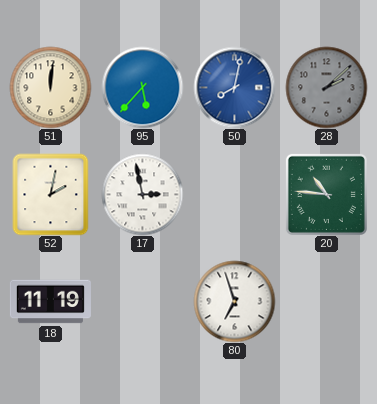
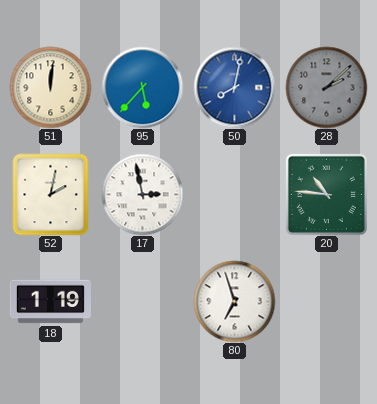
18: 11:19 -> 1:19
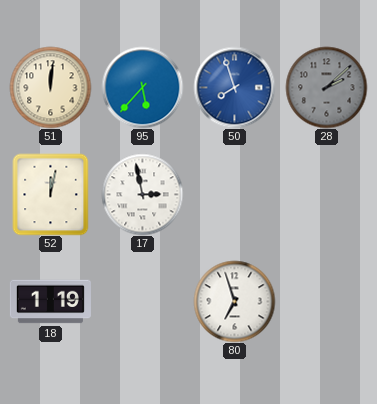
50: 8:02 -> 7:57
52: 2:02 -> 12:02
20: 10:46 -> none
